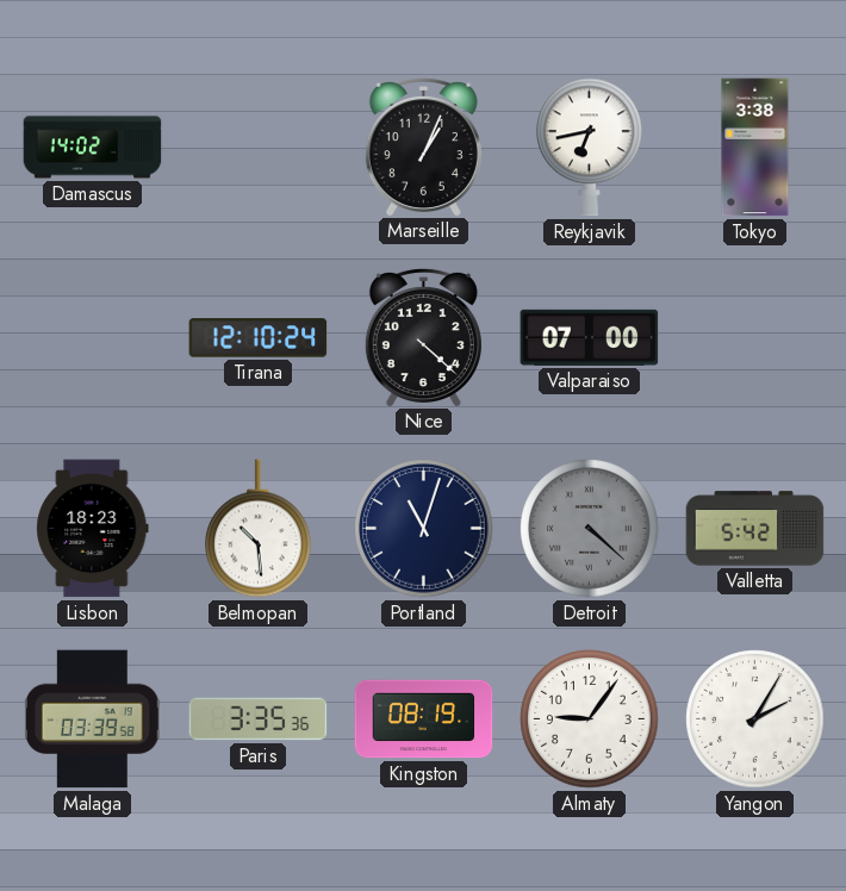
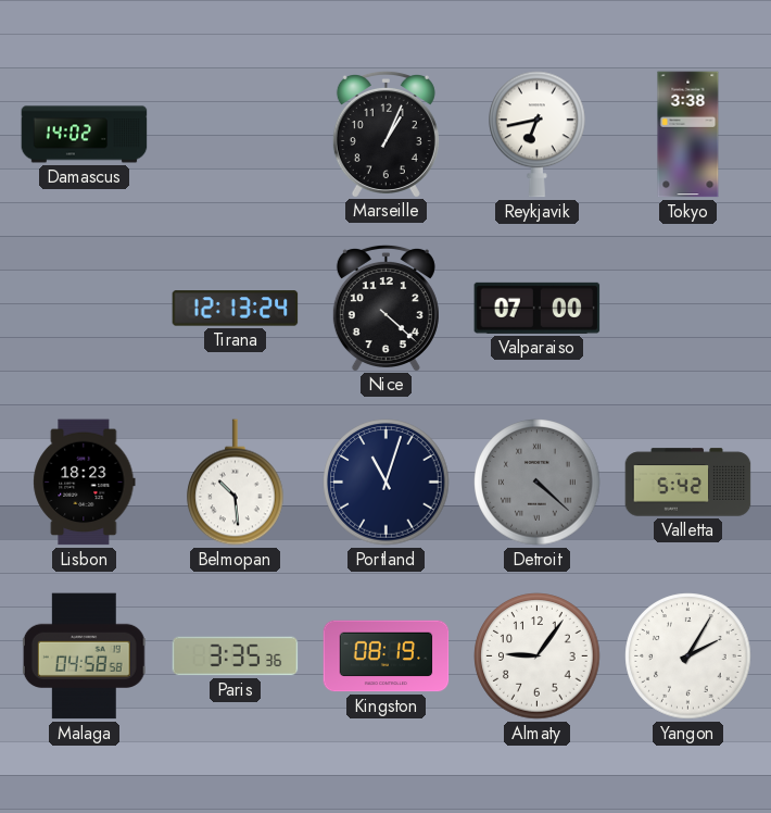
Tirana: 12:10 -> 12:13
Malaga: 03:39 -> 04:58
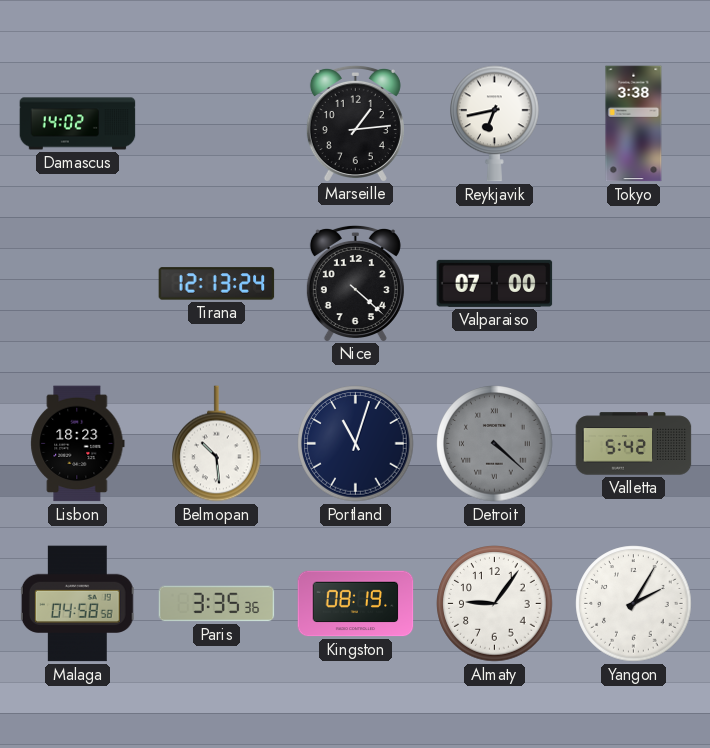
Marseille: 1:04 -> 1:14
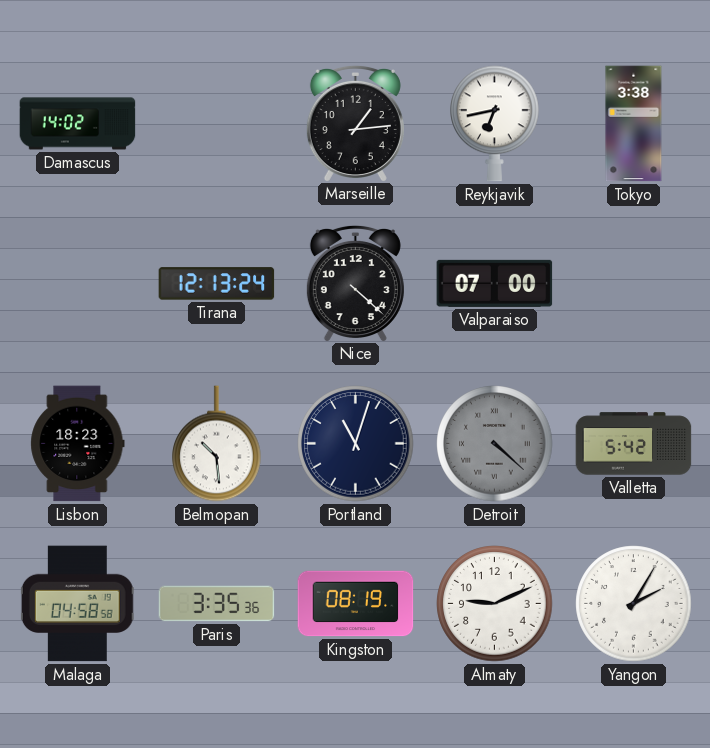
Almaty: 9:06 -> 9:11
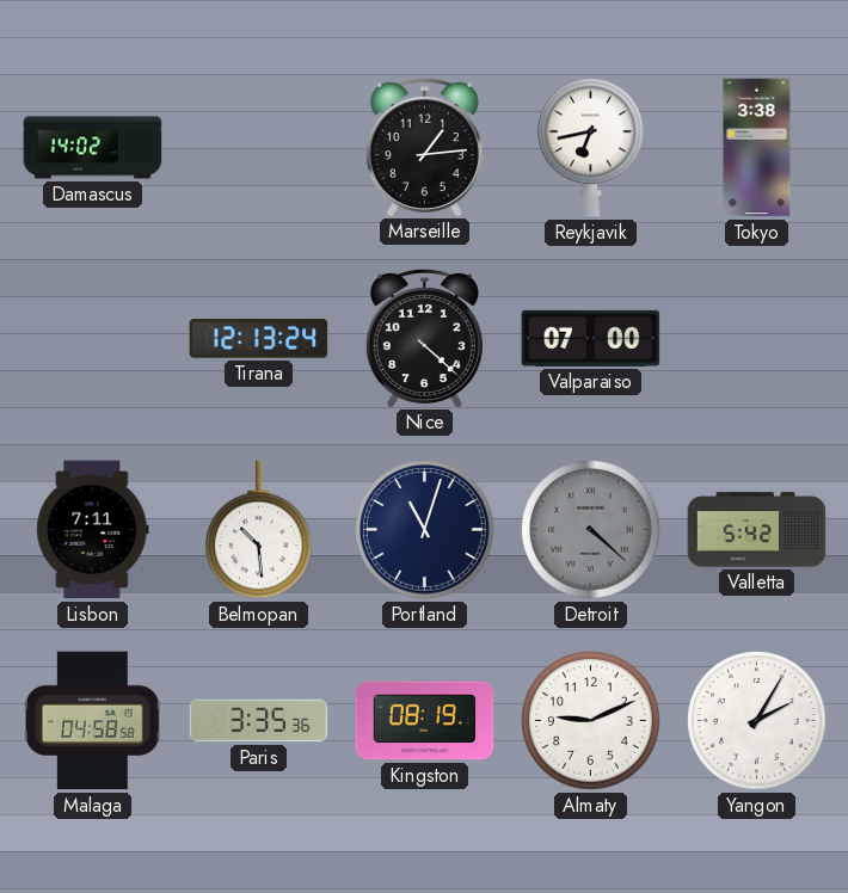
Lisbon: 18:23 -> 7:11
